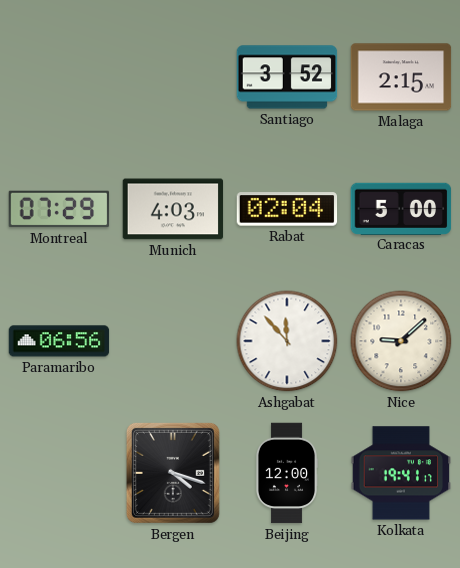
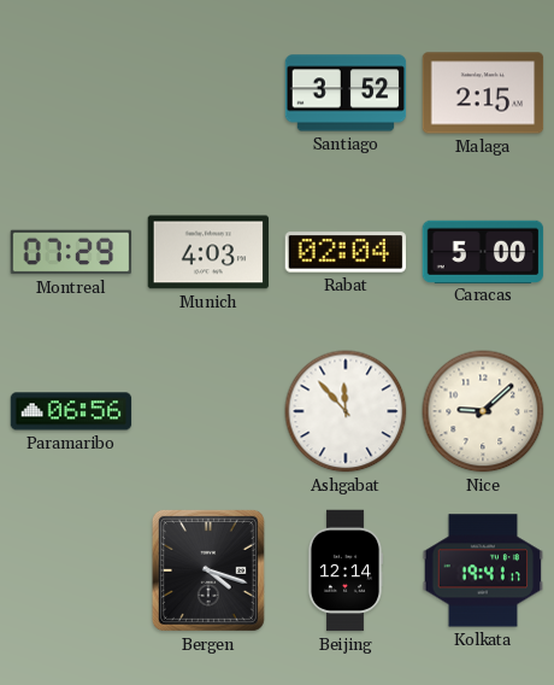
Beijing: 12:00 -> 12:14
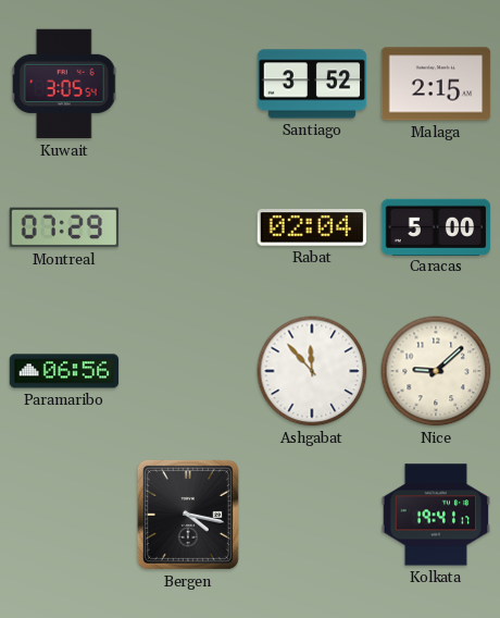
Kuwait: none -> 3:05
Munich: 4:03 -> none
Bergen: 4:18 -> 4:17
Beijing: 12:14 -> none
